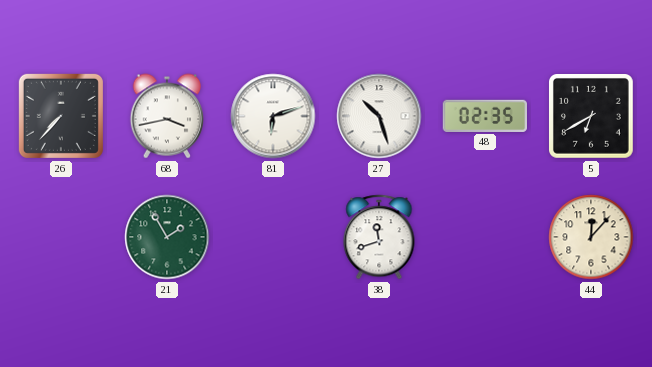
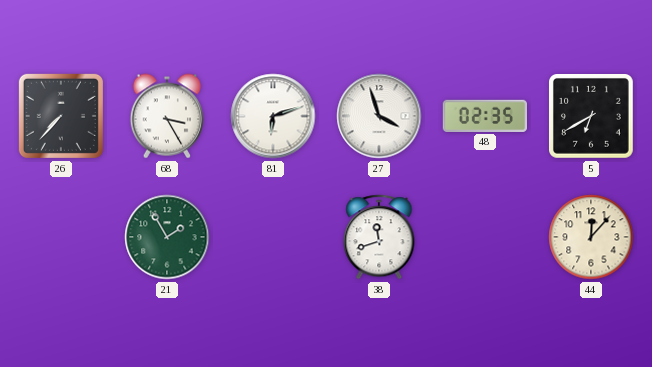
68: 3:43 -> 3:25
27: 10:27 -> 3:57
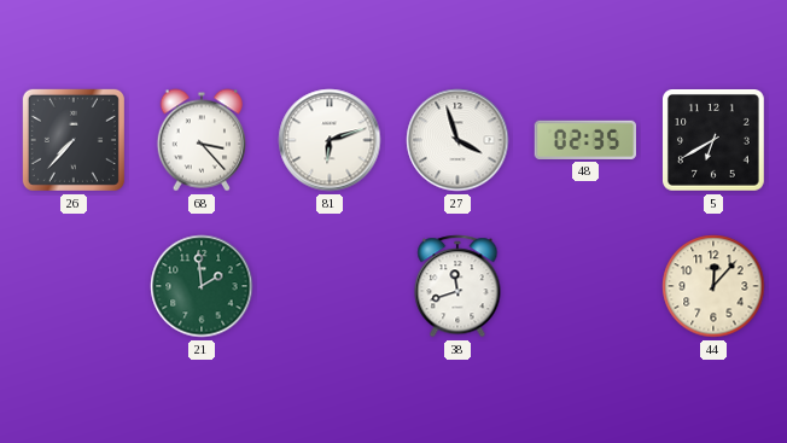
68: 3:25 -> 3:23
21: 1:55 -> 1:59
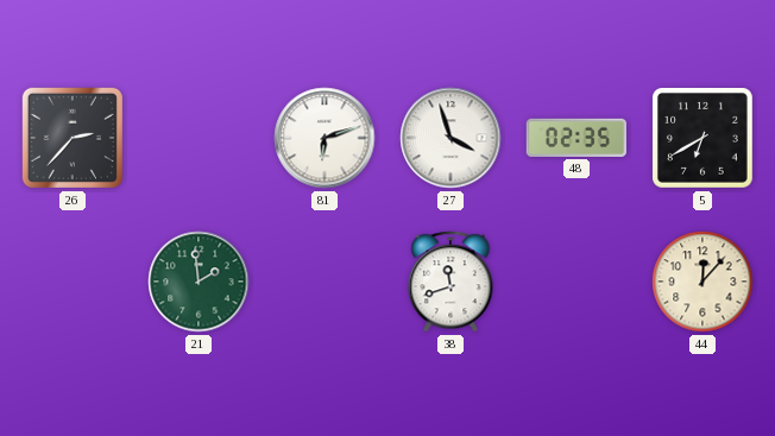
26: 7:37 -> 2:37
68: 3:23 -> none
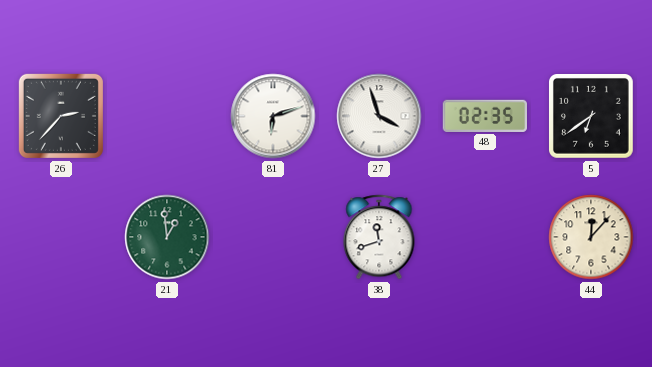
5: 6:40 -> 6:39
21: 1:59 -> 12:59
